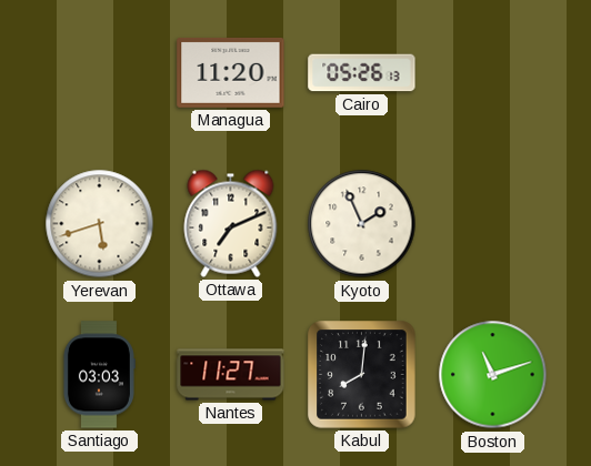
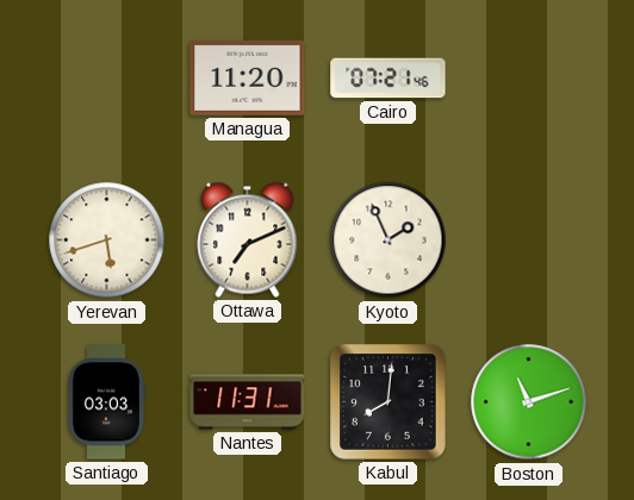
Cairo: 05:26 -> 07:21
Nantes: 11:27 -> 11:31
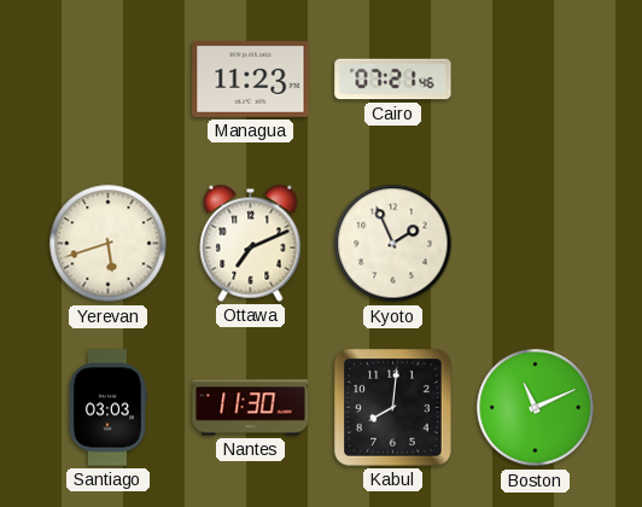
Managua: 11:20 -> 11:23
Nantes: 11:31 -> 11:30
Boston: 11:12 -> 11:11
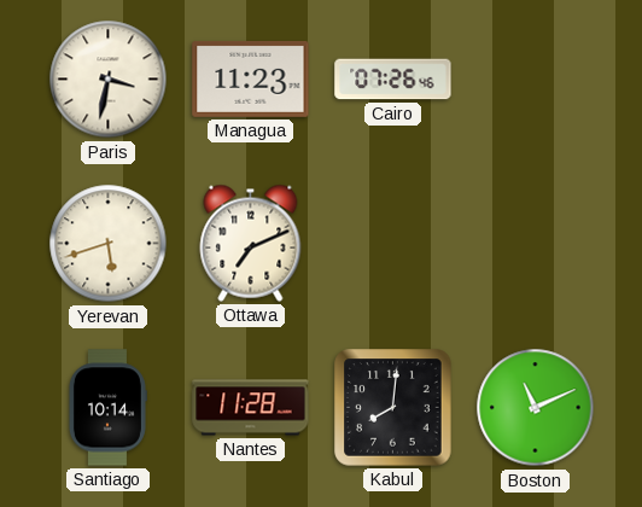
Paris: none -> 3:32
Cairo: 07:21 -> 07:26
Kyoto: 1:56 -> none
Santiago: 03:03 -> 10:14
Nantes: 11:30 -> 11:28
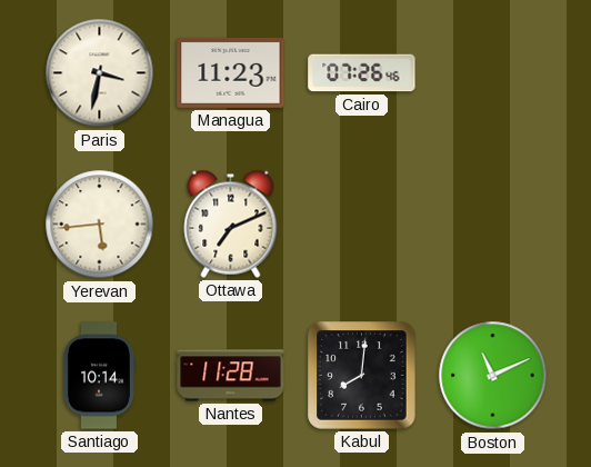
Yerevan: 5:42 -> 5:44
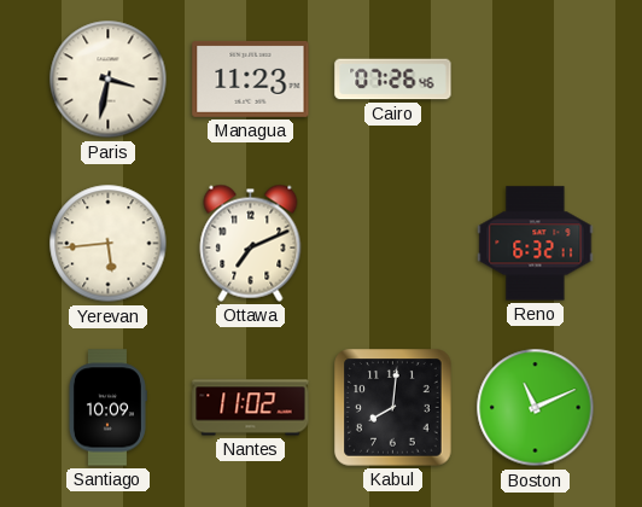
Reno: none -> 6:32
Santiago: 10:14 -> 10:09
Nantes: 11:28 -> 11:02
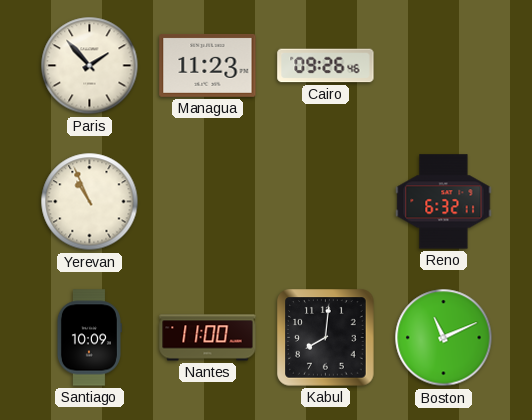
Paris: 3:32 -> 1:53
Cairo: 07:26 -> 09:26
Yerevan: 5:44 -> 10:56
Ottawa: 7:11 -> none
Nantes: 11:02 -> 11:00
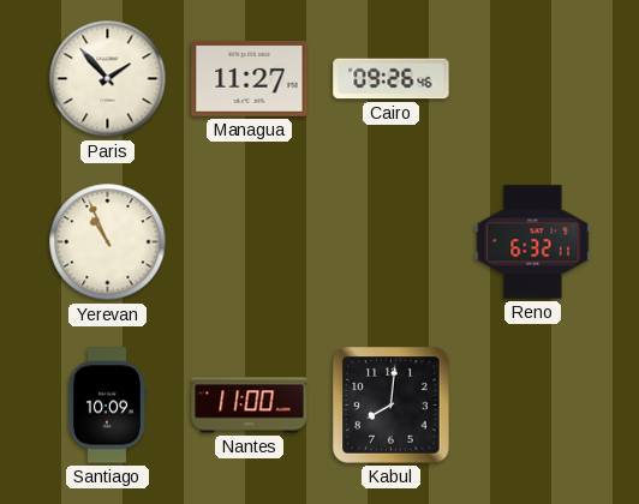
Managua: 11:23 -> 11:27
Boston: 11:11 -> none
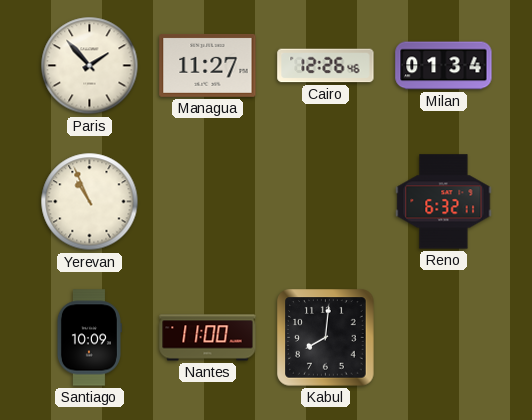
Cairo: 09:26 -> 12:26
Milan: none -> 01:34
